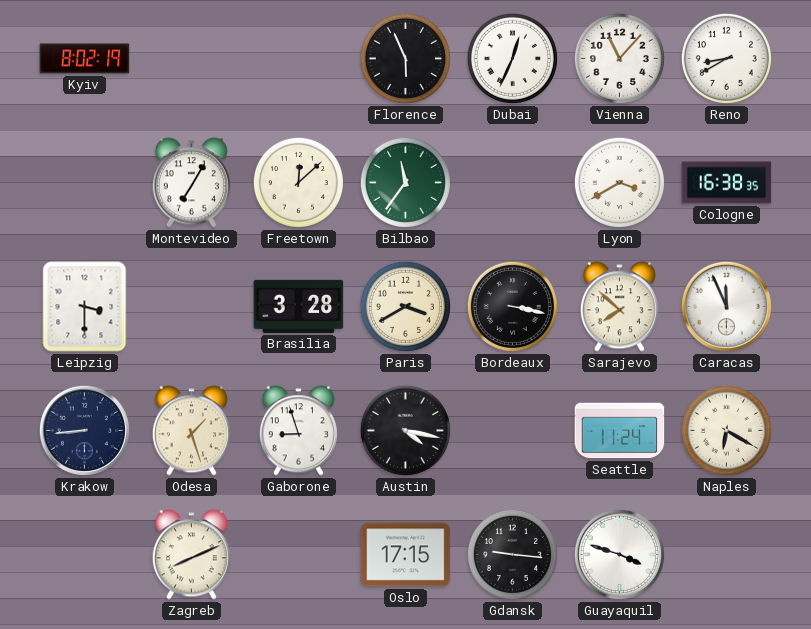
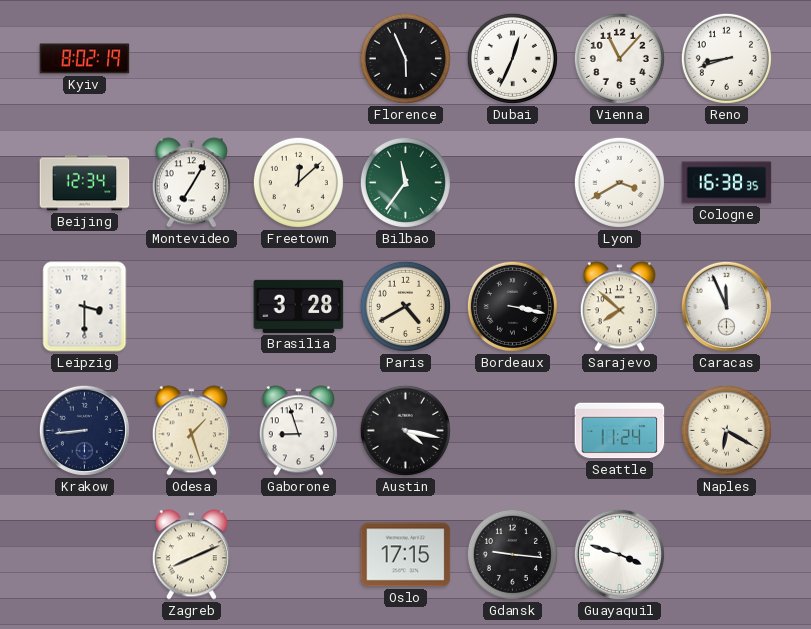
Reno: 8:40 -> 8:42
Beijing: none -> 12:34
Paris: 3:40 -> 4:40
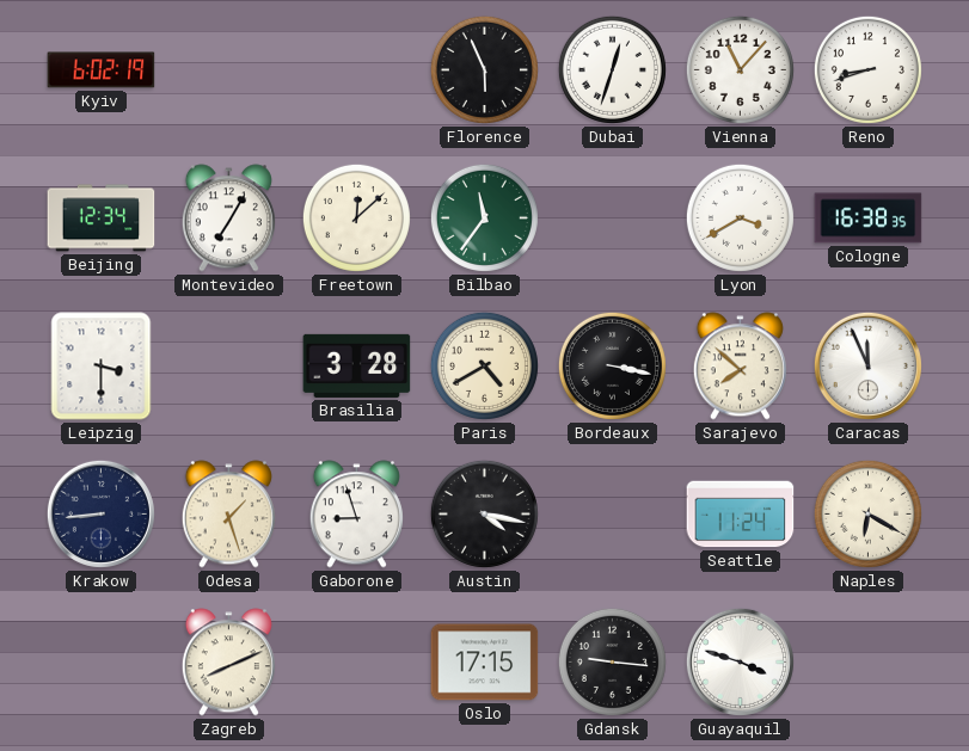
Kyiv: 8:02 -> 6:02
Dubai: 12:34 -> 12:33
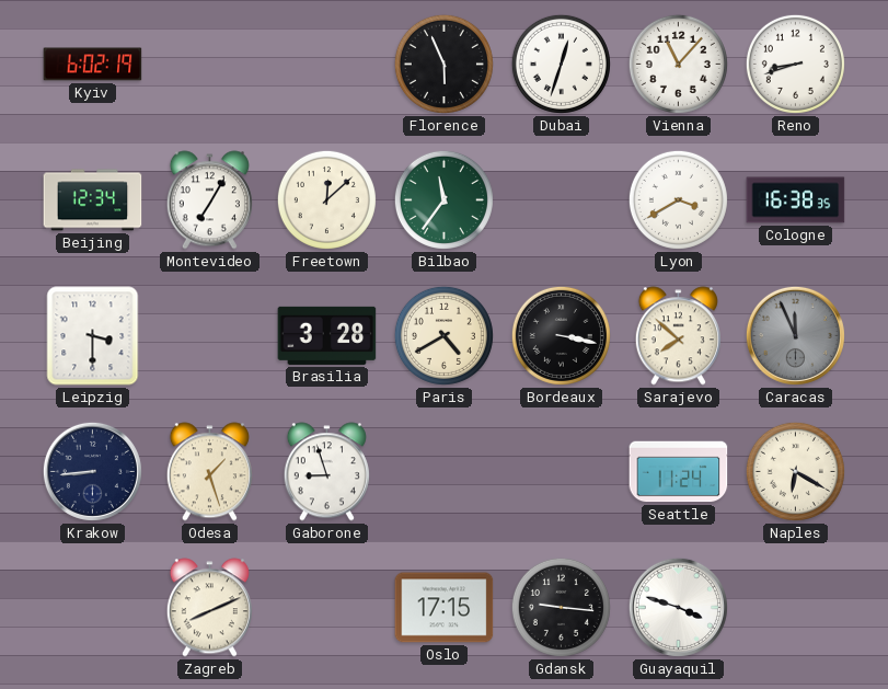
Caracas dial: white -> grey
Austin: 4:17 -> none
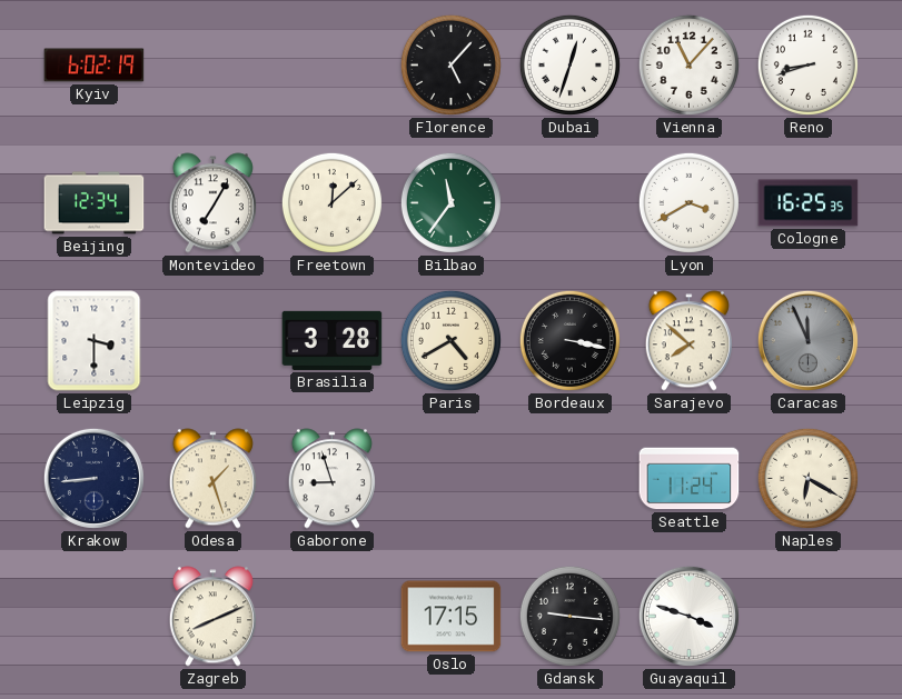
Florence: 5:56 -> 5:07
Cologne: 16:38 -> 16:25
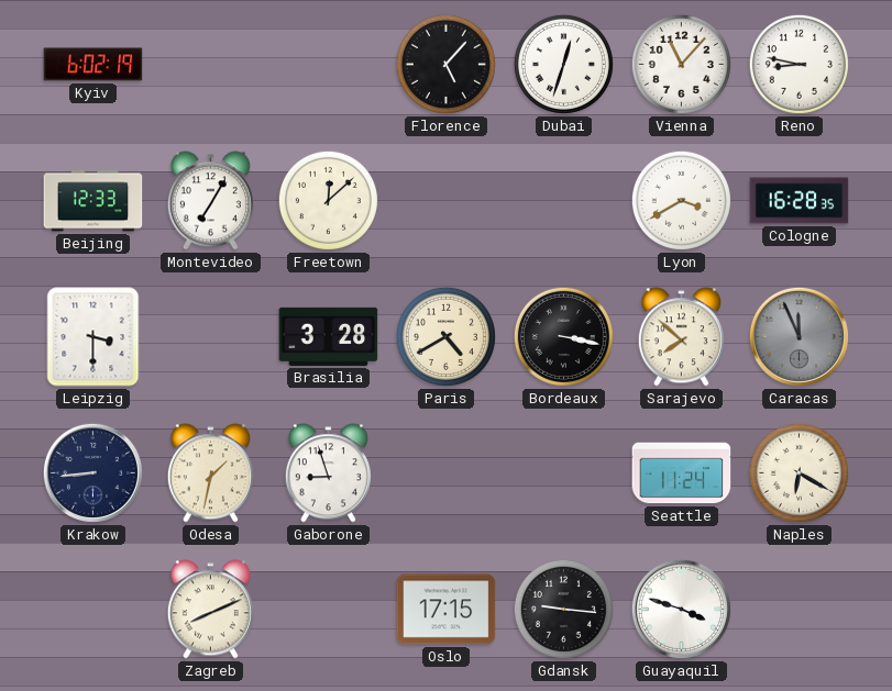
Reno: 8:42 -> 8:47
Beijing: 12:34 -> 12:33
Bilbao: 11:36 -> none
Cologne: 16:25 -> 16:28
Odesa: 1:27 -> 1:32
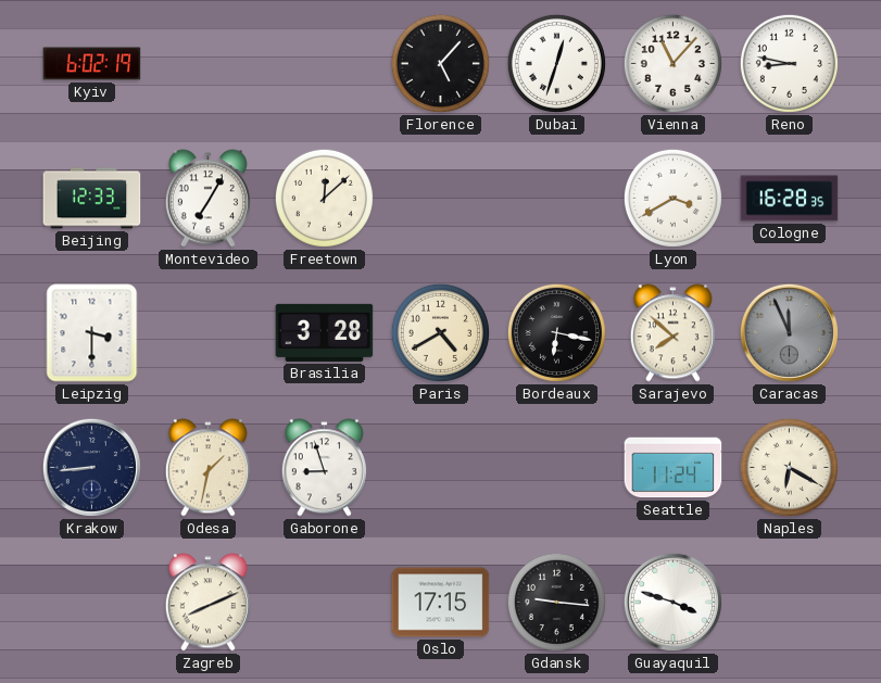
Bordeaux: 3:17 -> 6:17
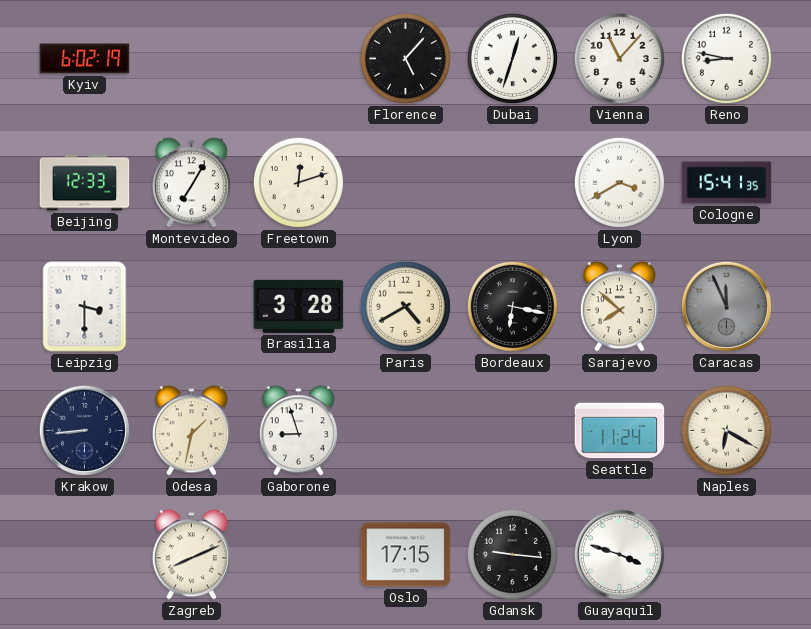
Freetown: 12:08 -> 12:12
Cologne: 16:28 -> 15:41
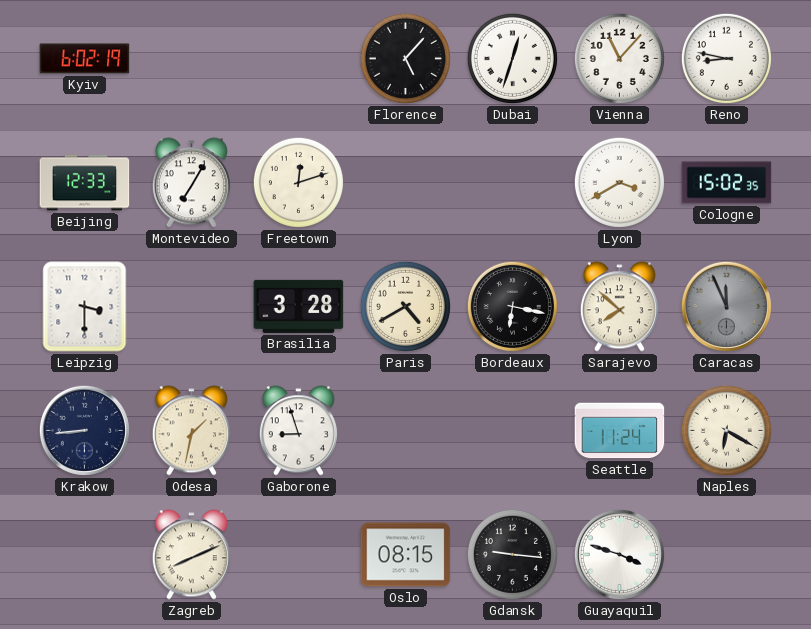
Cologne: 15:41 -> 15:02
Oslo: 17:15 -> 08:15
